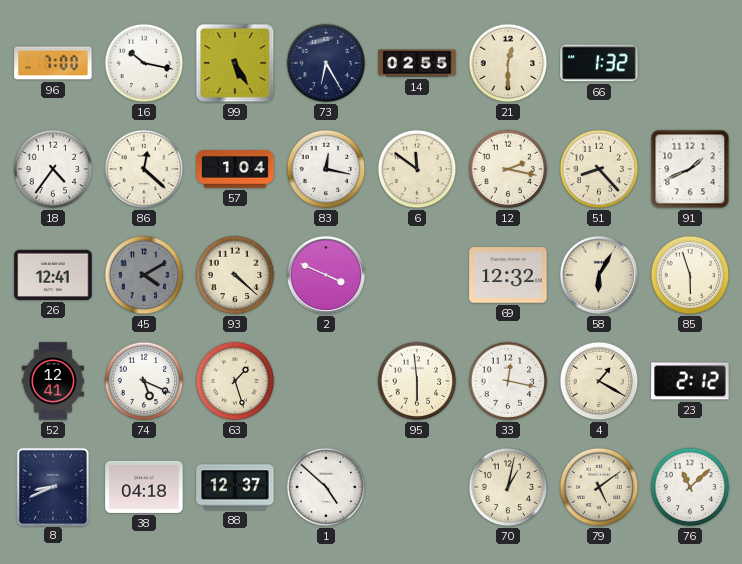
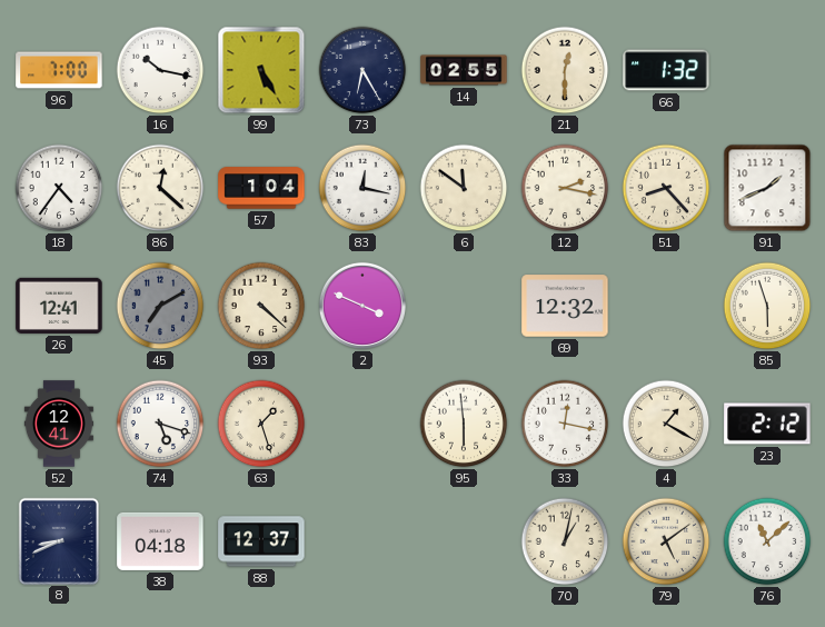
45: 4:10 -> 7:10
58: 6:05 -> none
74: 5:19 -> 5:18
1: 4:52 -> none
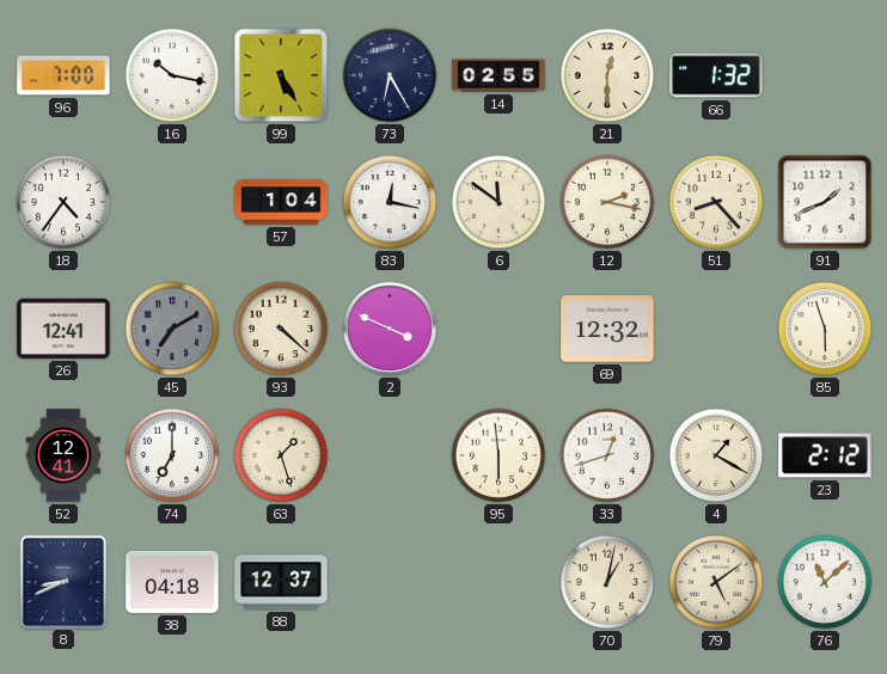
86: 12:22 -> none
74: 5:18 -> 7:00
33: 12:17 -> 12:42
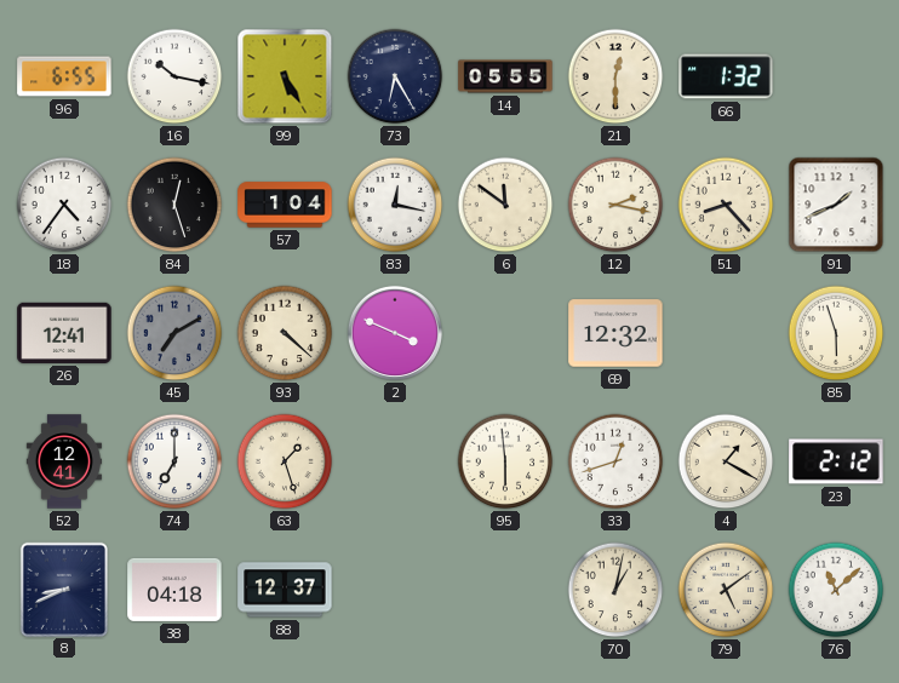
96: 7:00 -> 6:55
14: 02:55 -> 05:55
84: none -> 12:27
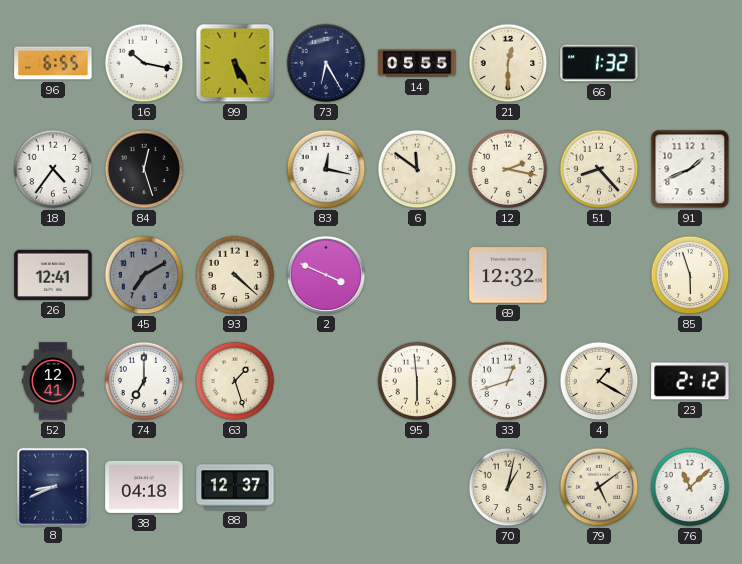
57: 1:04 -> none
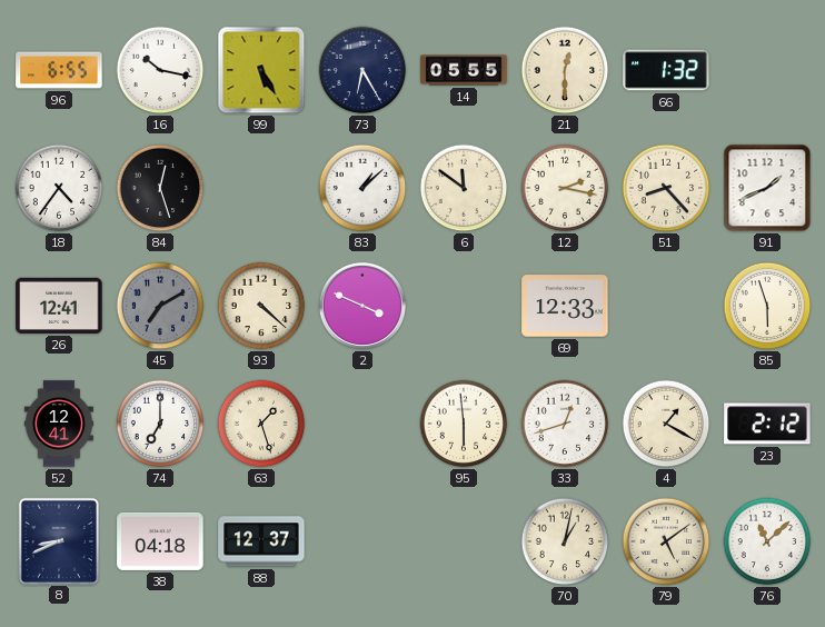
83: 12:17 -> 1:08
69: 12:32 -> 12:33
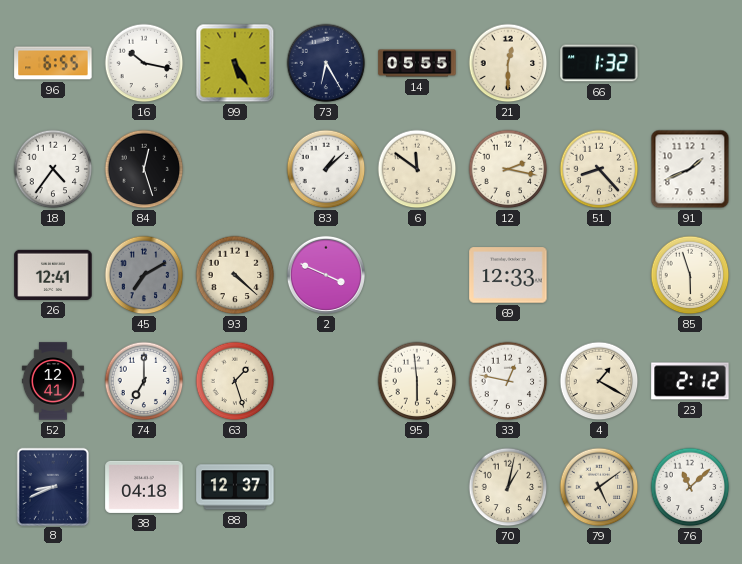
33: 12:42 -> 12:47
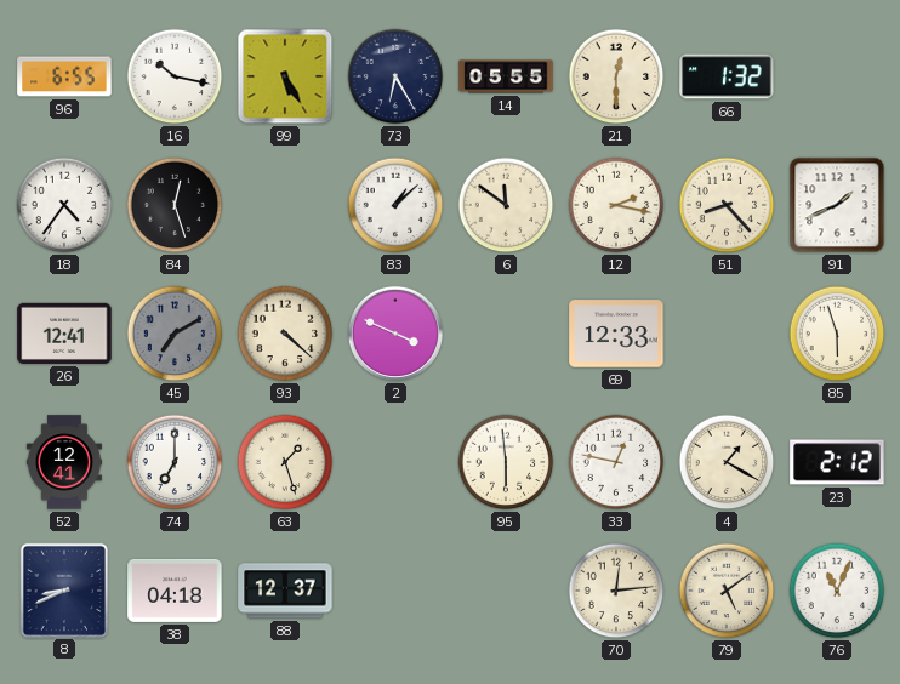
70: 1:02 -> 12:14
76: 11:08 -> 11:04
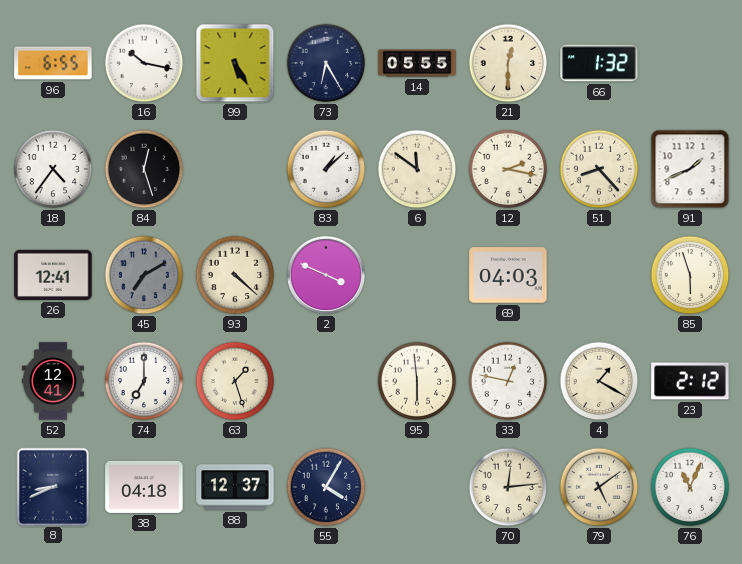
69: 12:33 -> 04:03
55: none -> 4:05
